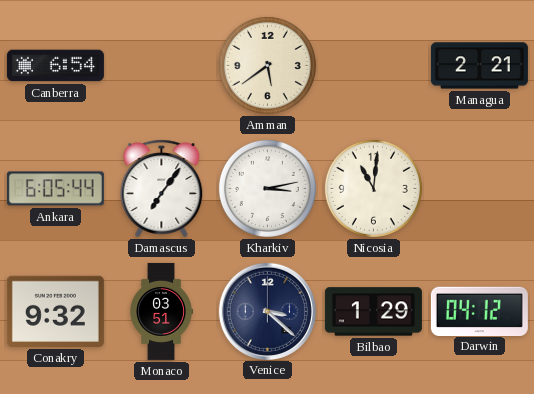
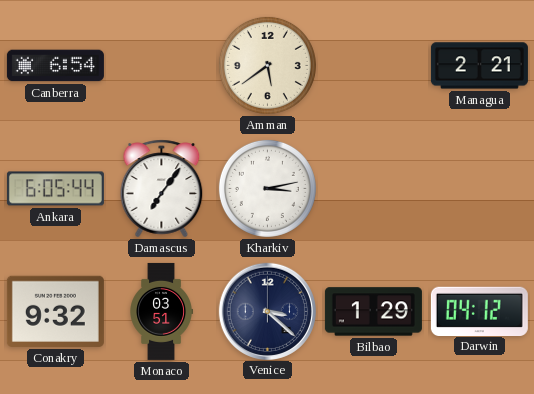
Nicosia: 11:01 -> none
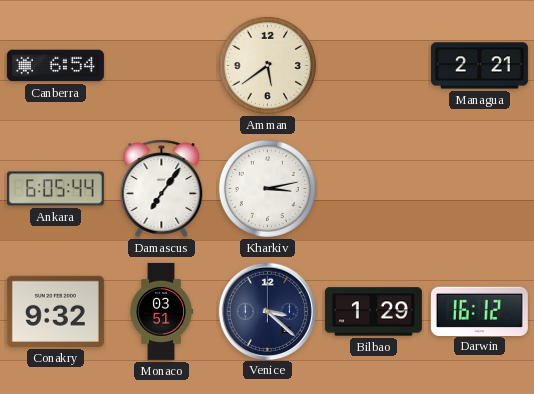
Darwin: 04:12 -> 16:12
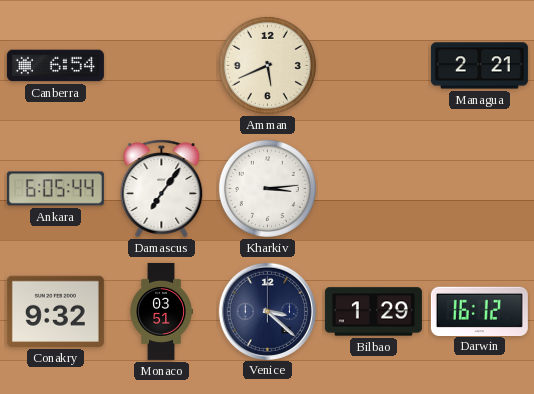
Amman: 5:39 -> 5:41
Kharkiv: 3:13 -> 3:14
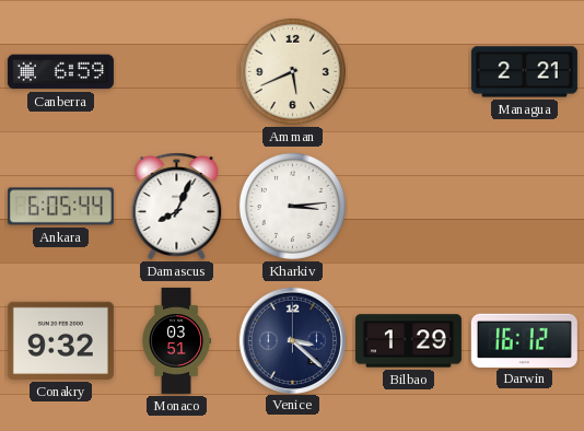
Canberra: 6:54 -> 6:59
Damascus: 7:06 -> 8:04
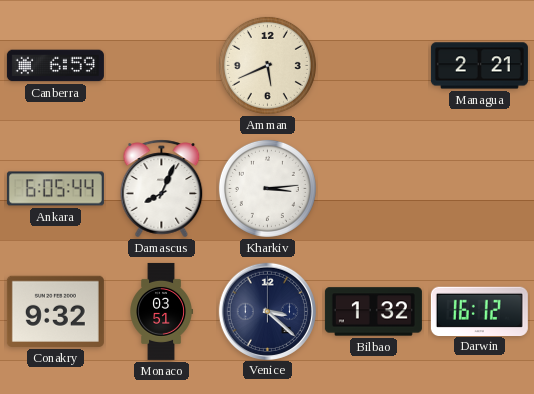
Bilbao: 1:29 -> 1:32
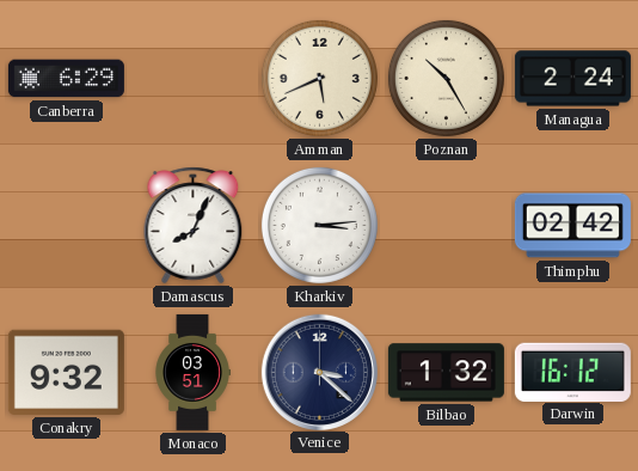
Canberra: 6:59 -> 6:29
Poznan: none -> 10:25
Managua: 2:21 -> 2:24
Ankara: 6:05 -> none
Thimphu: none -> 02:42
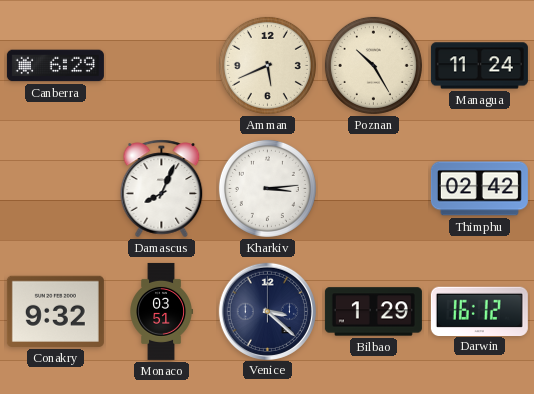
Managua: 2:24 -> 11:24
Bilbao: 1:32 -> 1:29
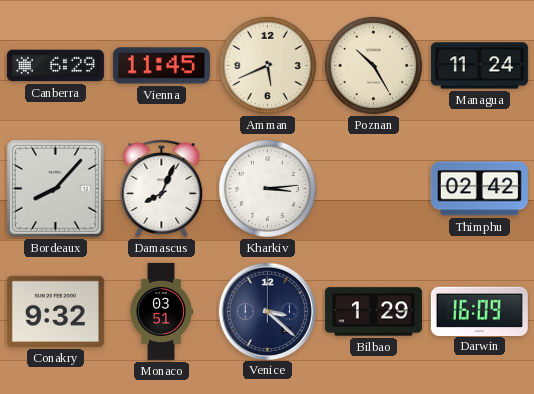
Vienna: none -> 11:45
Bordeaux: none -> 8:07
Darwin: 16:12 -> 16:09
